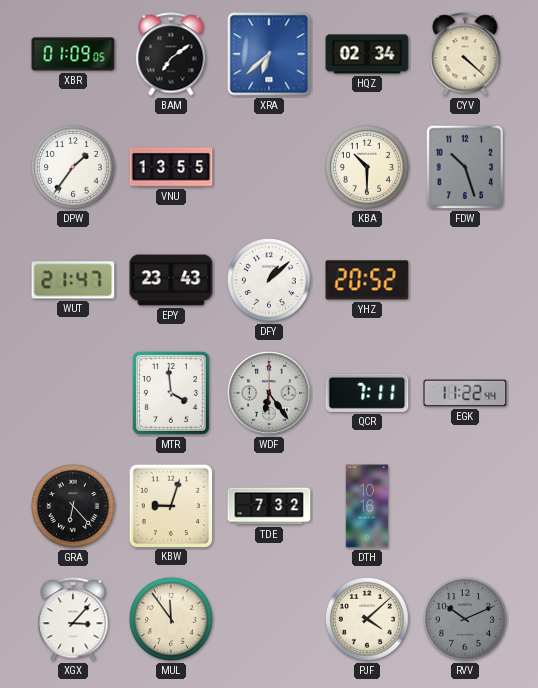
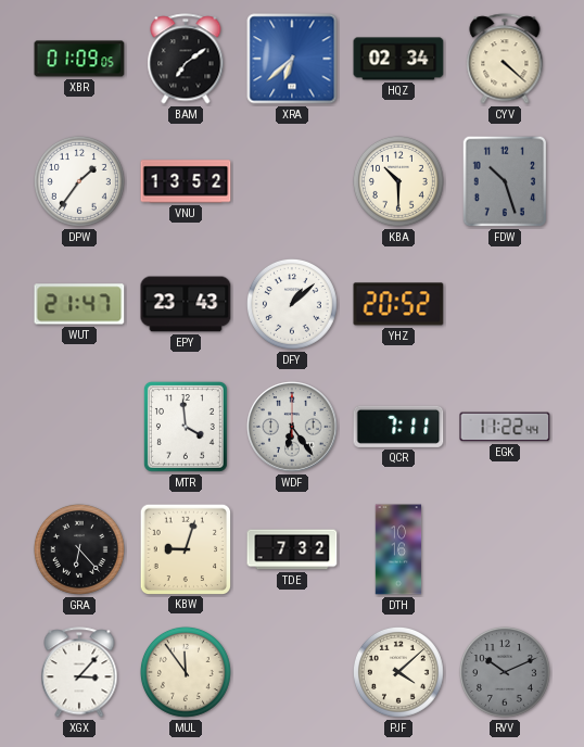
VNU: 13:55 -> 13:52
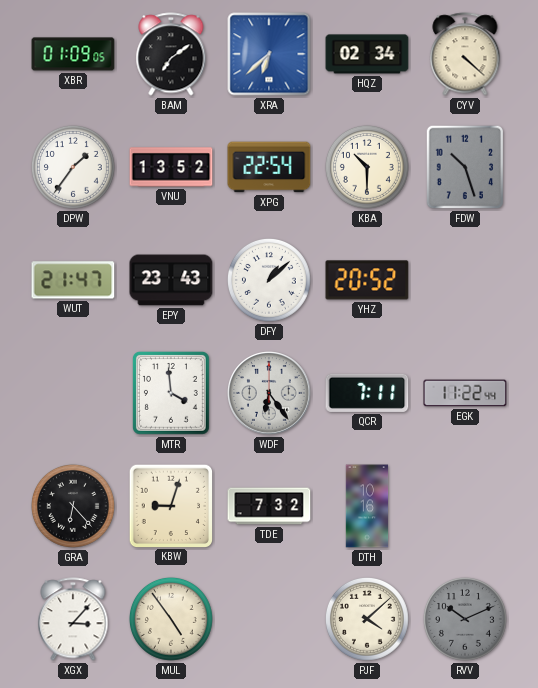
XPG: none -> 22:54
MUL: 11:54 -> 4:54
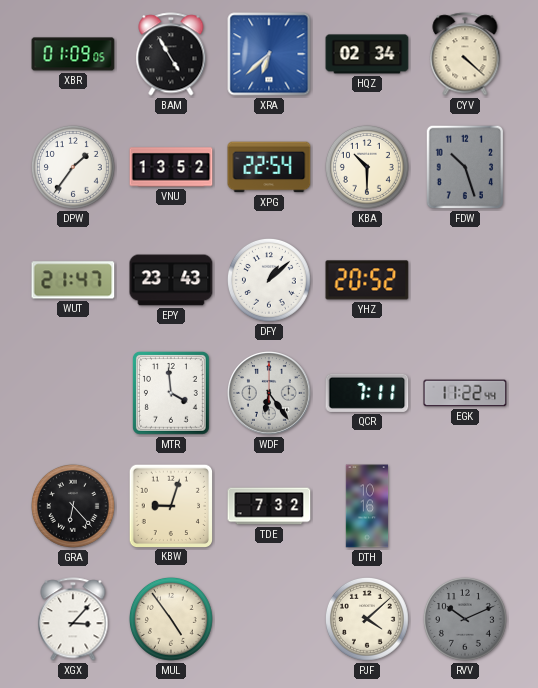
BAM: 7:09 -> 4:55
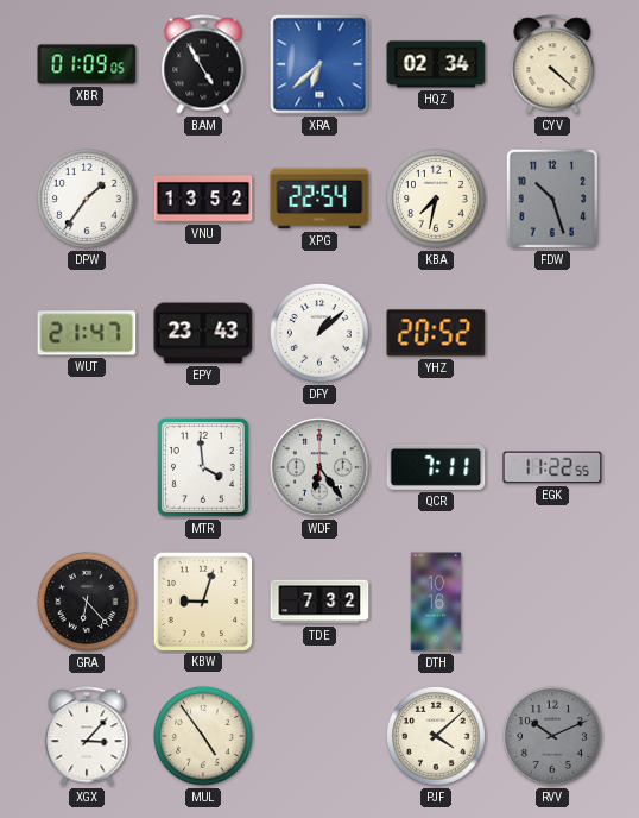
KBA: 10:30 -> 7:32
EGK: 11:22:44 -> 11:22:55
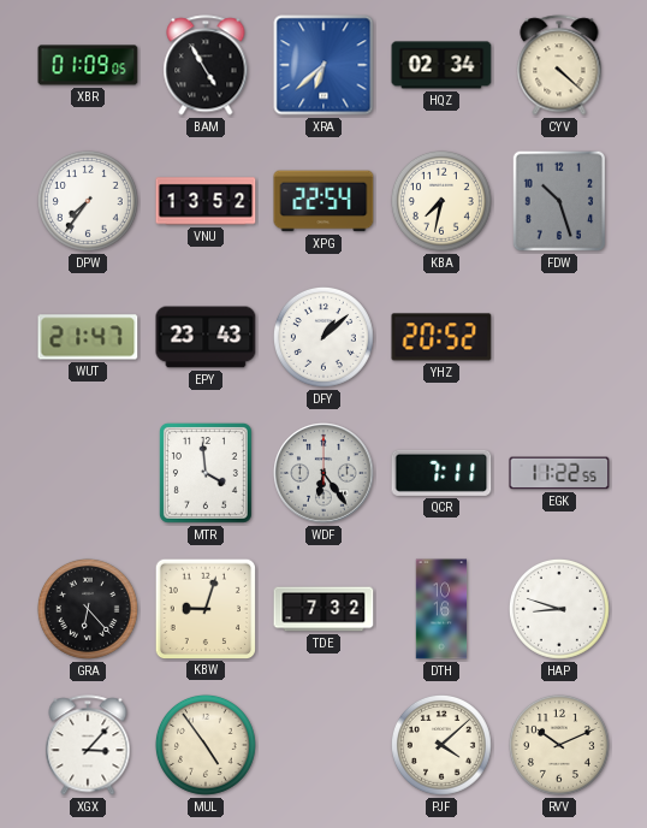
DPW: 1:36 -> 7:36
HAP: none -> 8:48
RVV dial: grey -> cream
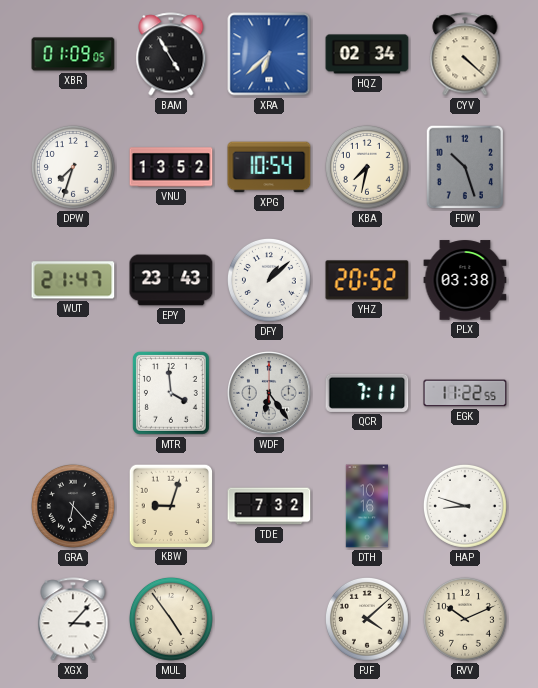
DPW: 7:36 -> 7:33
XPG: 22:54 -> 10:54
PLX: none -> 03:38
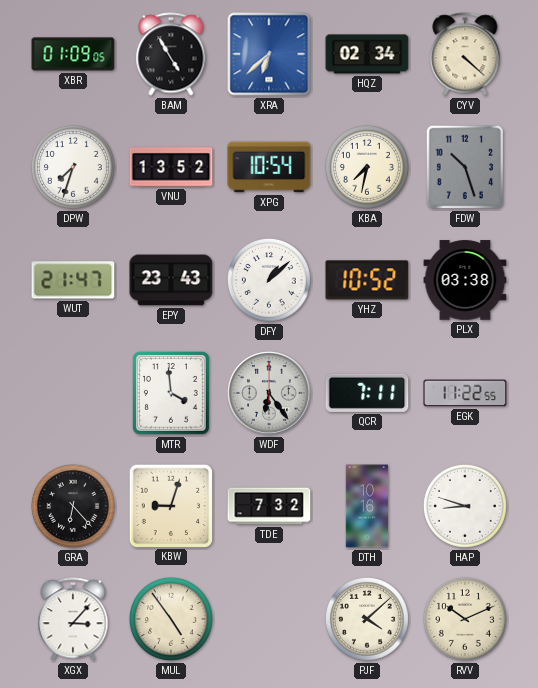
YHZ: 20:52 -> 10:52
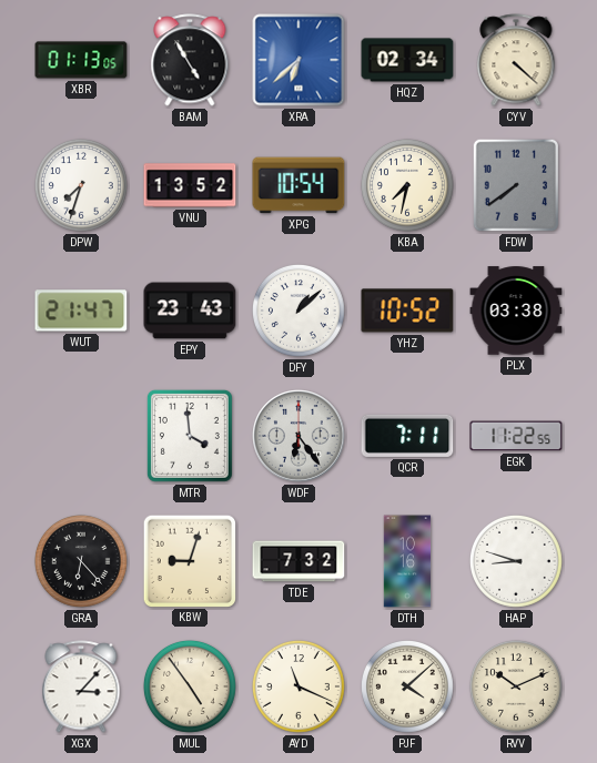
XBR: 01:09 -> 01:13
FDW: 10:27 -> 7:39
AYD: none -> 11:19
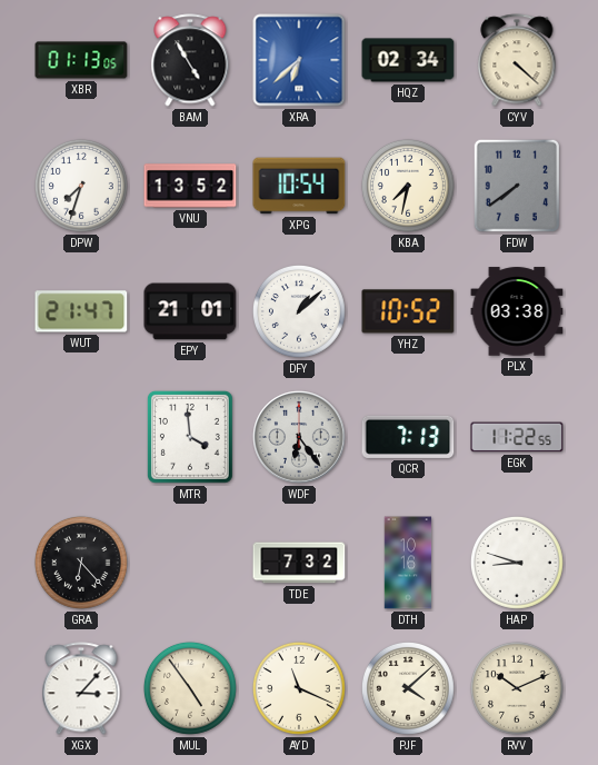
EPY: 23:43 -> 21:01
QCR: 7:11 -> 7:13
KBW: 9:03 -> none
